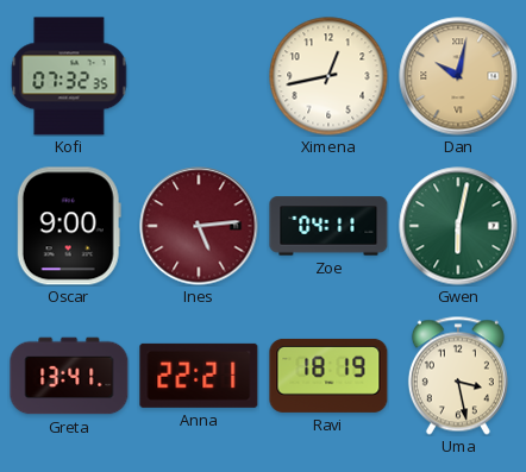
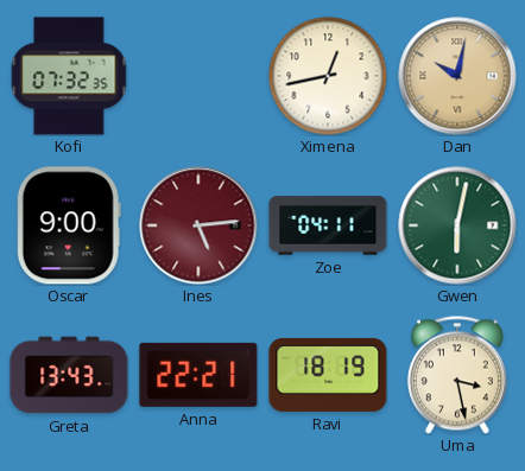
Greta: 13:41 -> 13:43
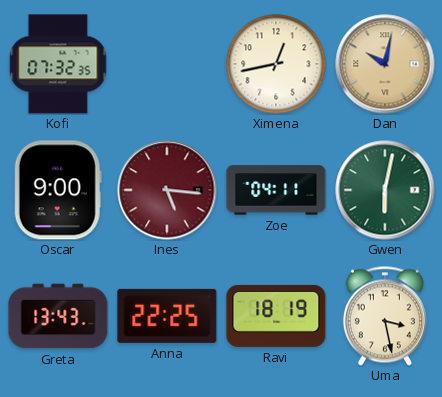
Ines: 5:14 -> 5:16
Anna: 22:21 -> 22:25
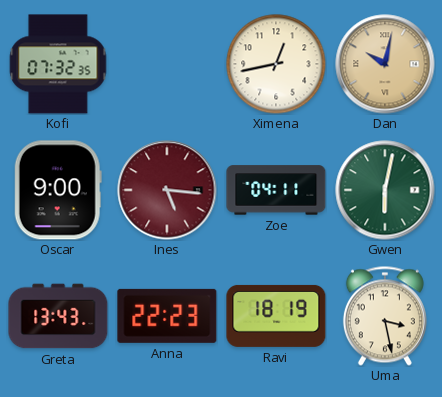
Anna: 22:25 -> 22:23
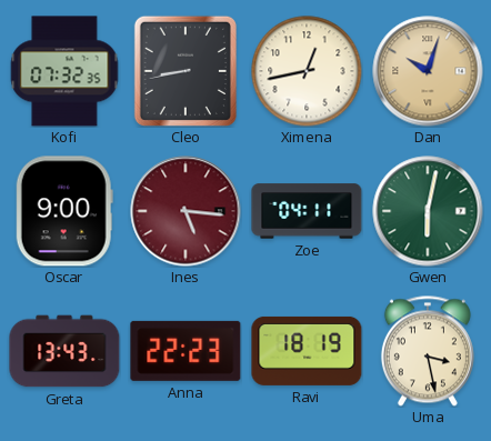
Cleo: none -> 8:43
Dan: 10:02 -> 10:03
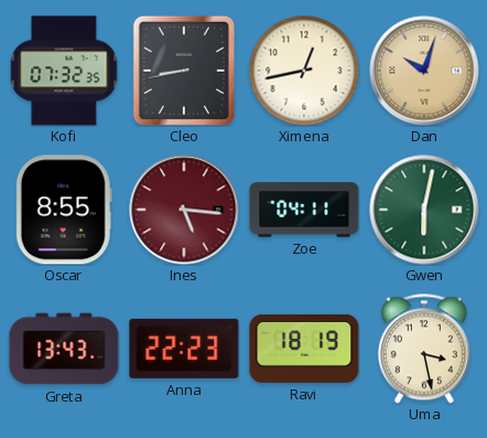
Oscar: 9:00 -> 8:55
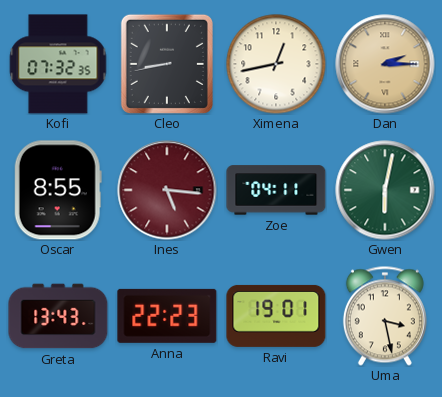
Dan: 10:03 -> 2:15
Ravi: 18:19 -> 19:01
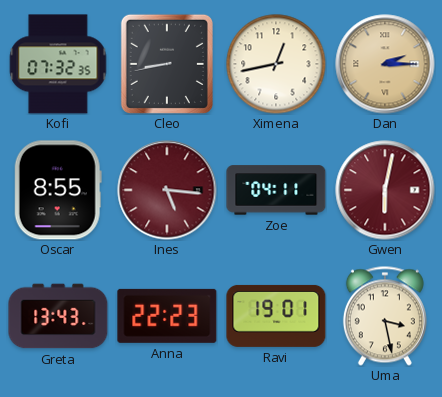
Gwen dial: green -> burgundy
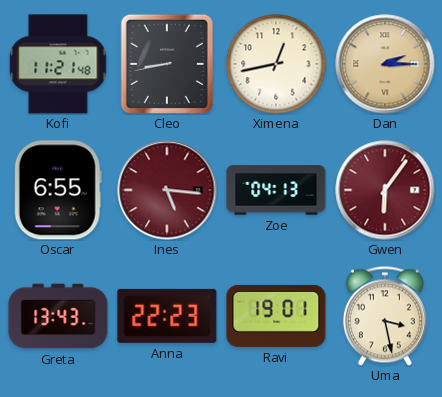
Kofi: 07:32 -> 11:21
Oscar: 8:55 -> 6:55
Zoe: 04:11 -> 04:13
Gwen: 6:02 -> 6:06
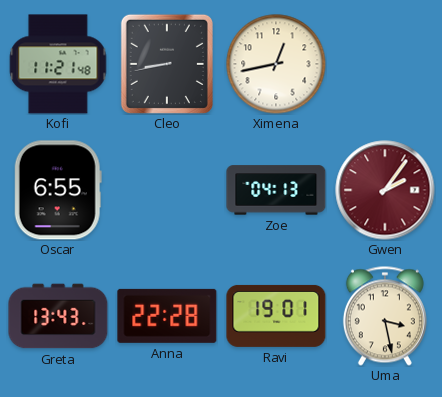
Dan: 2:15 -> none
Ines: 5:16 -> none
Gwen: 6:06 -> 2:06
Anna: 22:23 -> 22:28
